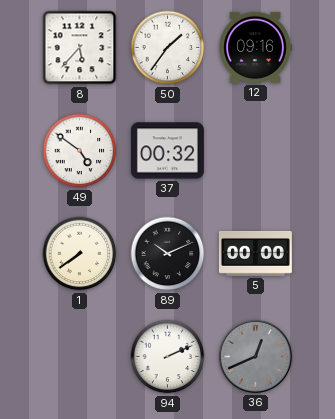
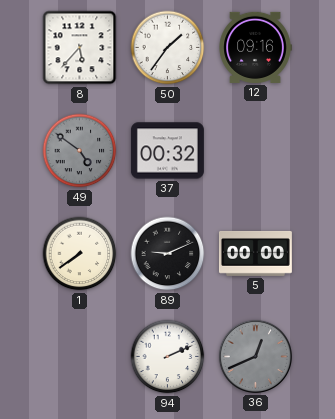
49 dial: white -> grey
89: 10:11 -> 9:11
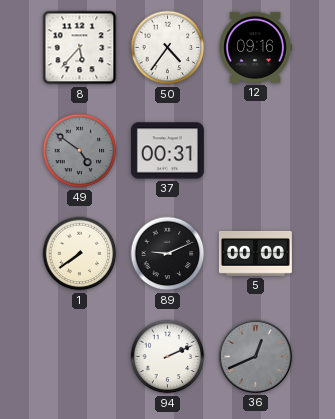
50: 1:36 -> 4:36
37: 00:32 -> 00:31
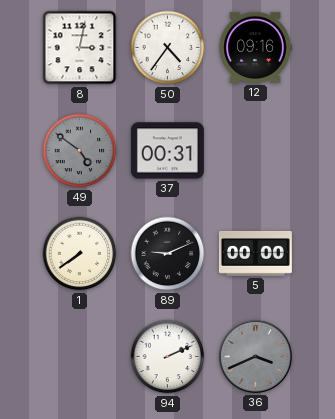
8: 5:37 -> 3:02
36: 12:41 -> 3:41
